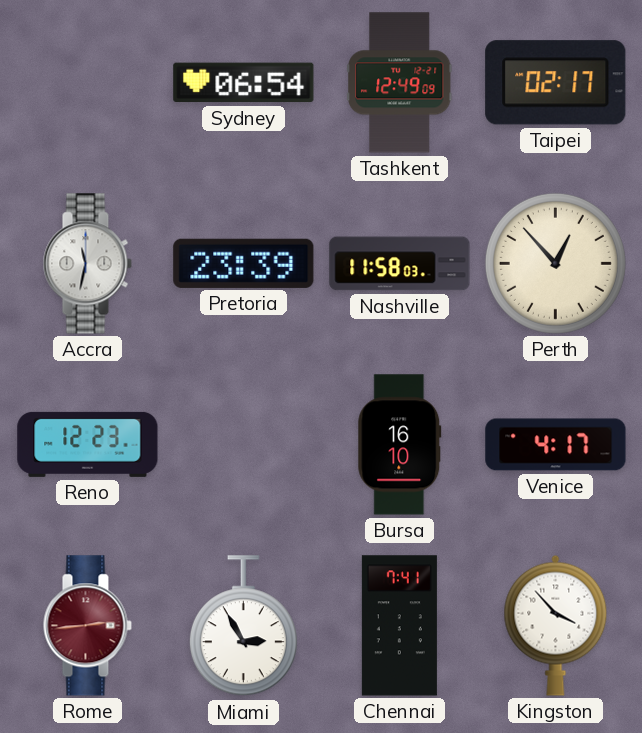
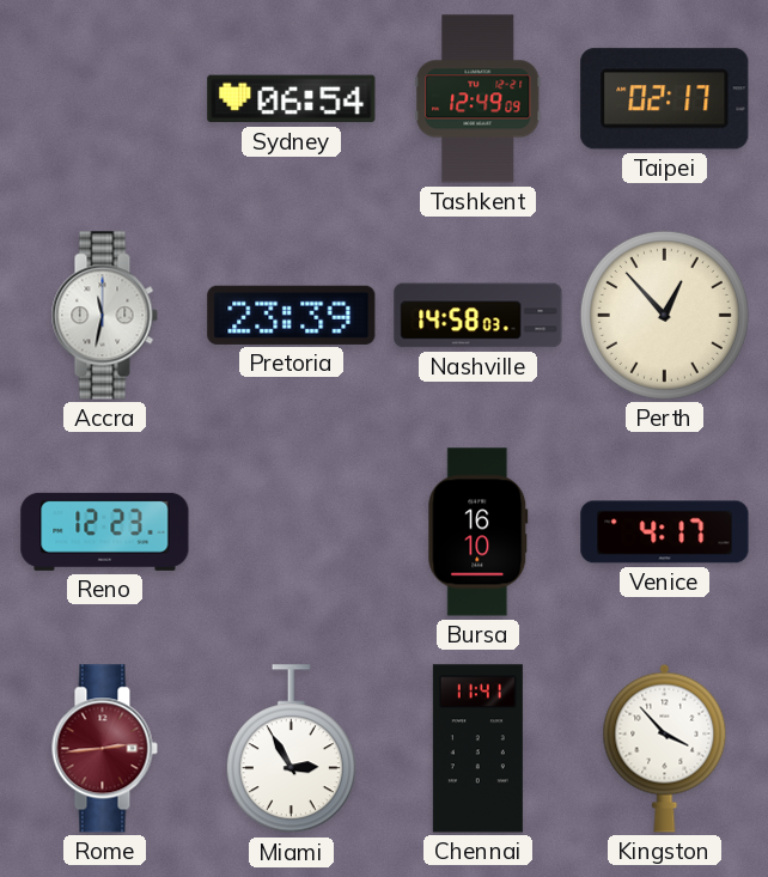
Nashville: 11:58 -> 14:58
Chennai: 7:41 -> 11:41
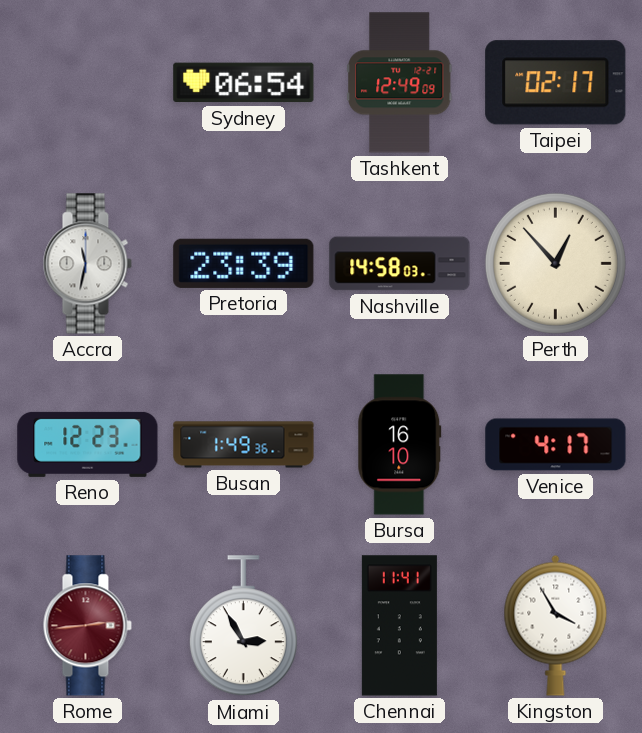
Busan: none -> 1:49
Kingston: 3:53 -> 3:55
